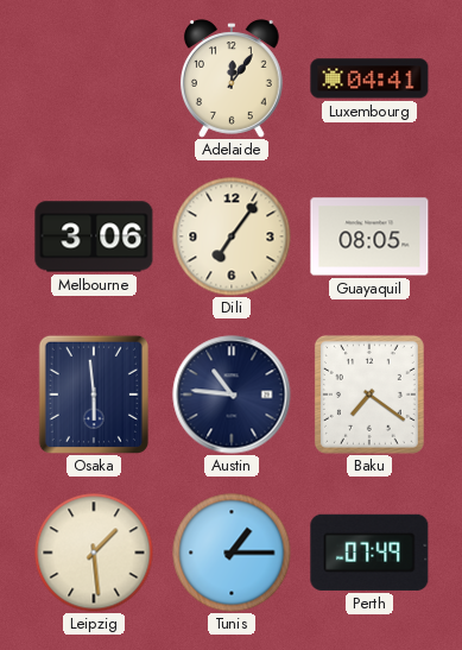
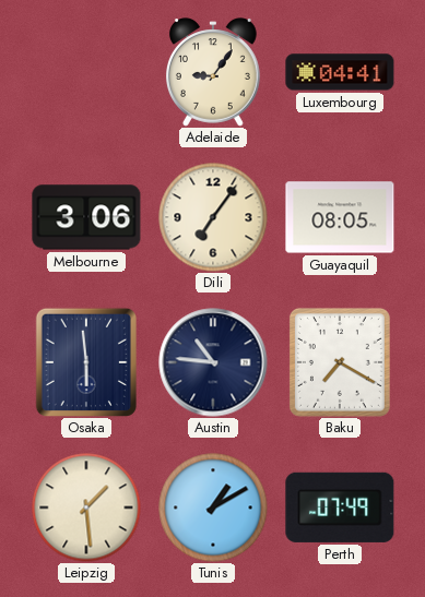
Adelaide: 12:06 -> 9:06
Baku: 7:21 -> 7:20
Tunis: 1:15 -> 1:10
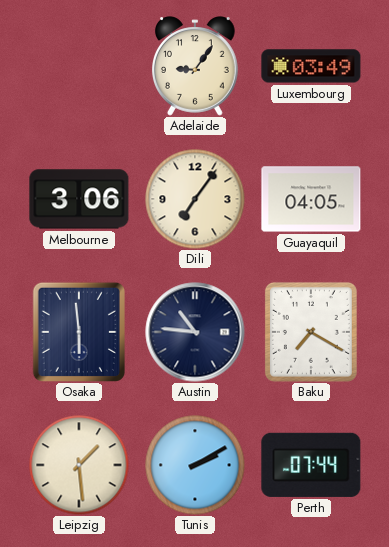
Luxembourg: 04:41 -> 03:49
Guayaquil: 08:05 -> 04:05
Tunis: 1:10 -> 2:10
Perth: 07:49 -> 07:44
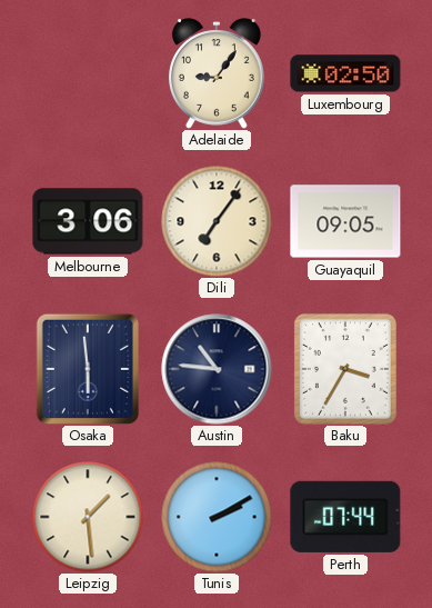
Luxembourg: 03:49 -> 02:50
Guayaquil: 04:05 -> 09:05
Baku: 7:20 -> 3:35
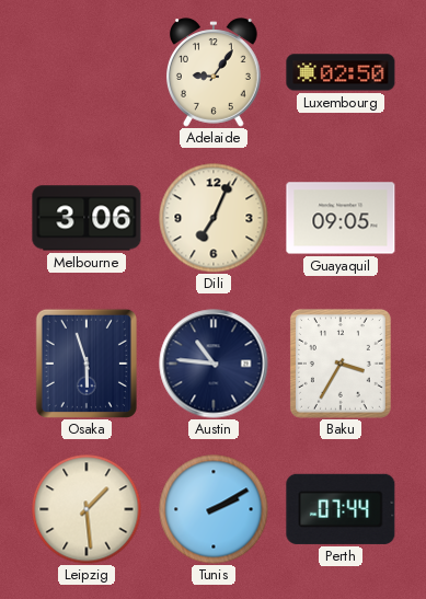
Dili: 7:06 -> 7:04
Osaka: 5:59 -> 5:57
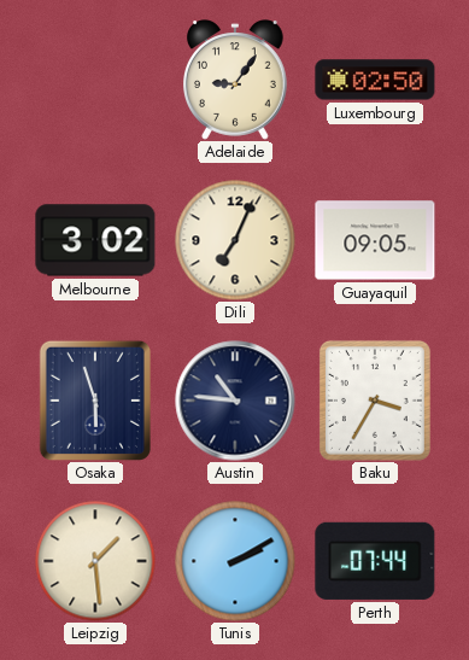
Melbourne: 3:06 -> 3:02
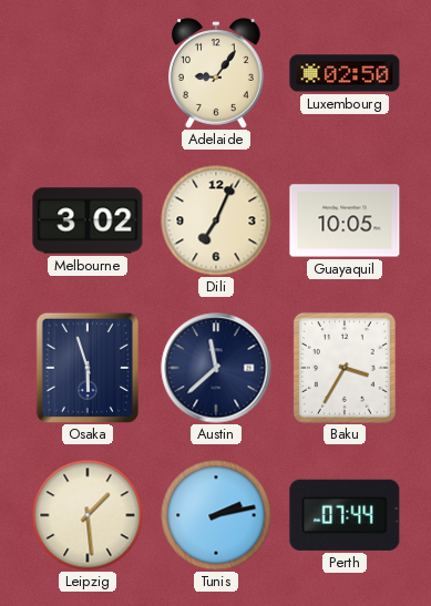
Guayaquil: 09:05 -> 10:05
Austin: 10:46 -> 11:38
Tunis: 2:10 -> 2:13
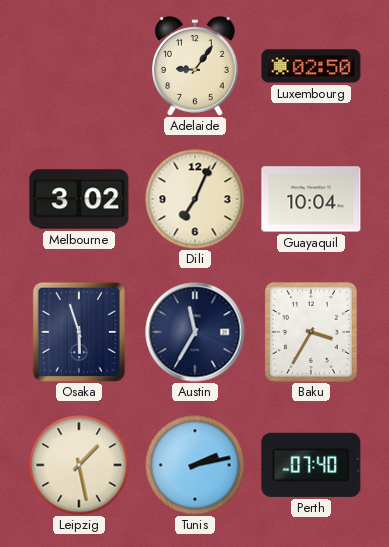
Guayaquil: 10:05 -> 10:04
Austin: 11:38 -> 11:35
Leipzig: 1:29 -> 1:28
Perth: 07:44 -> 07:40
